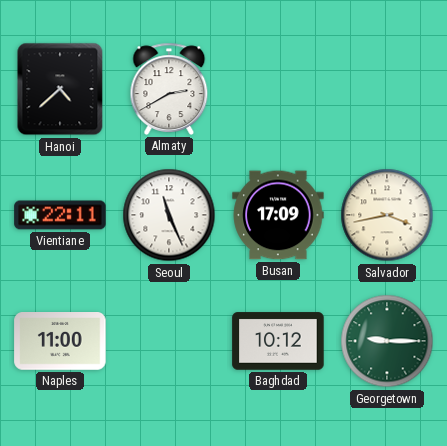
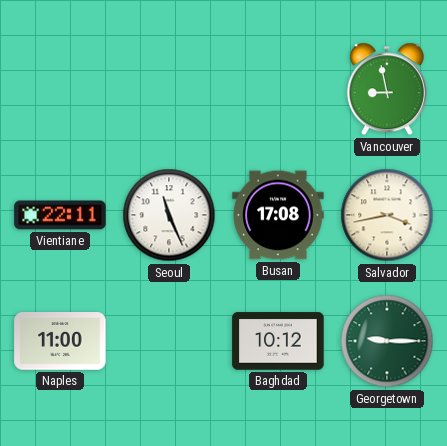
Hanoi: 4:38 -> none
Almaty: 2:40 -> none
Vancouver: none -> 8:58
Busan: 17:09 -> 17:08
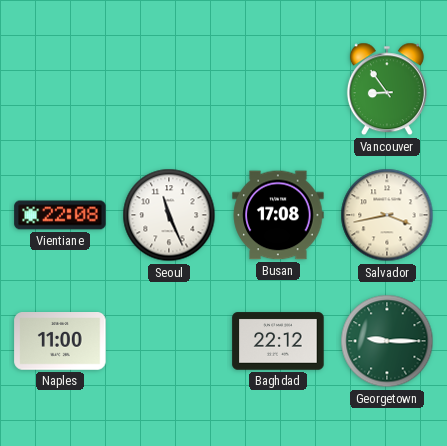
Vancouver: 8:58 -> 8:54
Vientiane: 22:11 -> 22:08
Baghdad: 10:12 -> 22:12
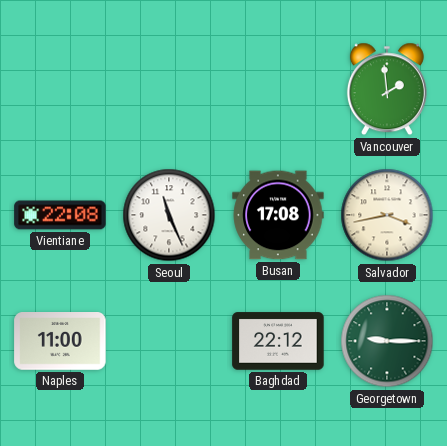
Vancouver: 8:54 -> 1:59
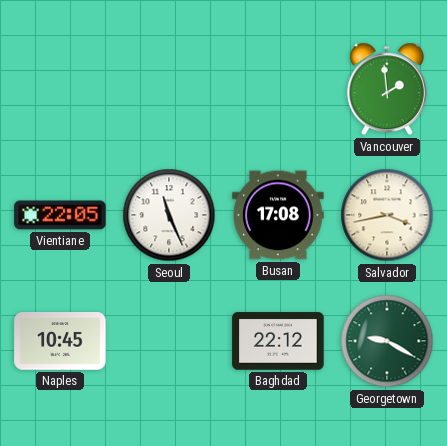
Vientiane: 22:08 -> 22:05
Naples: 11:00 -> 10:45
Georgetown: 9:15 -> 9:20
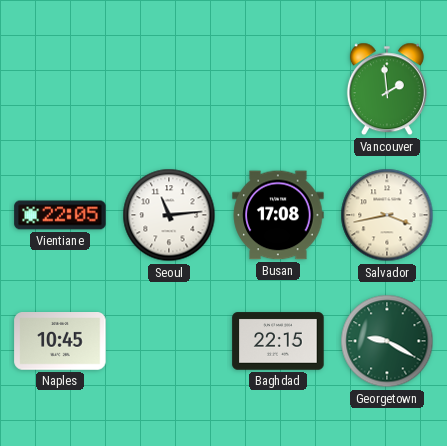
Seoul: 11:26 -> 11:14
Baghdad: 22:12 -> 22:15
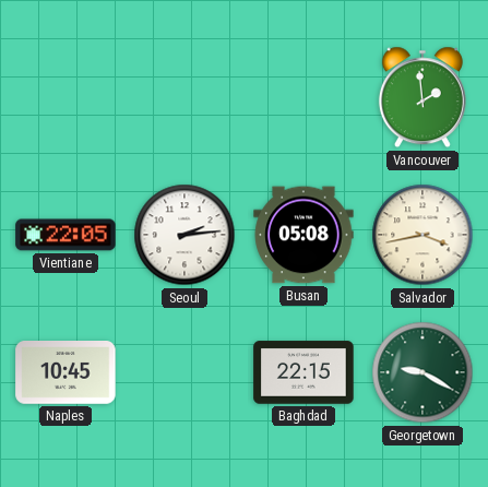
Seoul: 11:14 -> 2:14
Busan: 17:08 -> 05:08
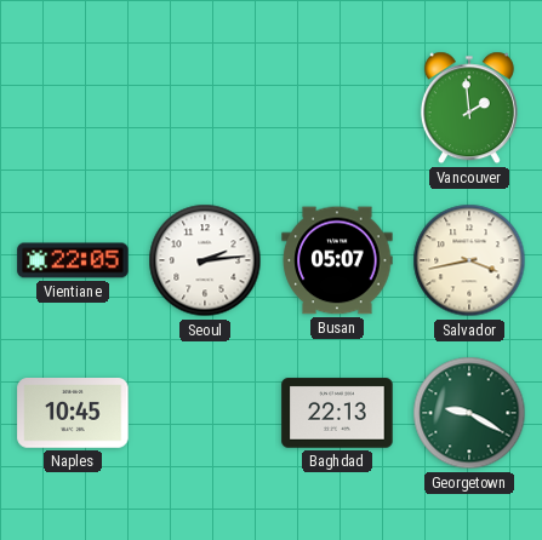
Busan: 05:08 -> 05:07
Baghdad: 22:15 -> 22:13
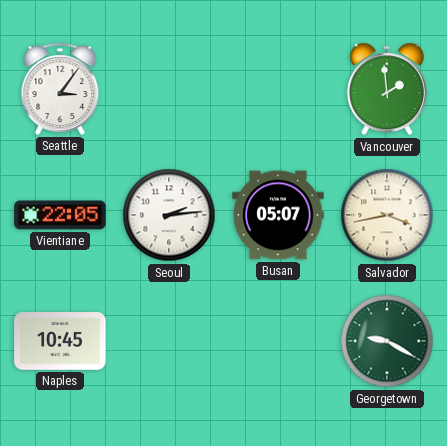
Seattle: none -> 3:06
Baghdad: 22:13 -> none
